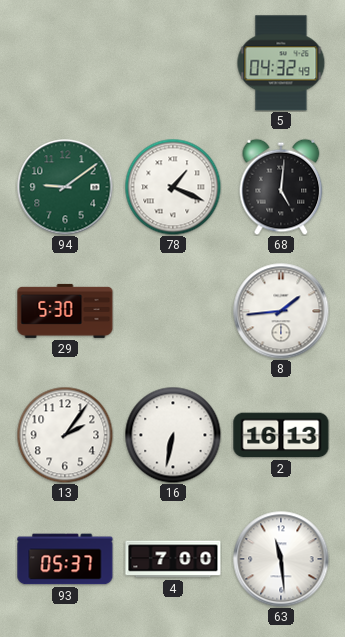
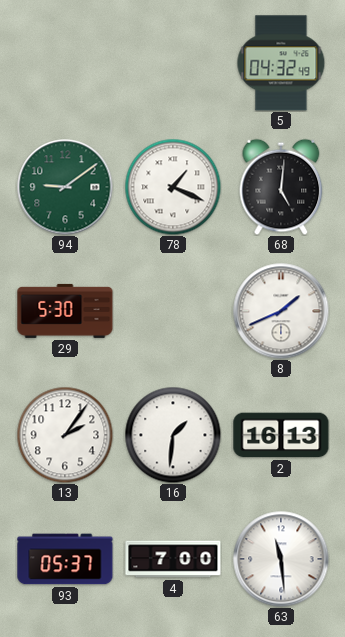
8: 1:44 -> 1:41
16: 6:32 -> 1:31
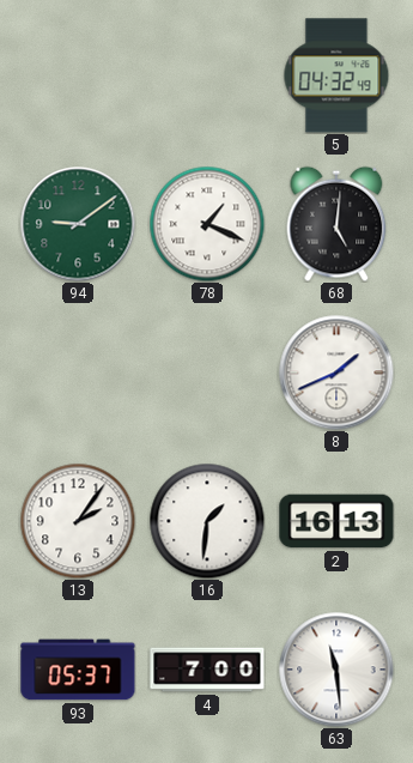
29: 5:30 -> none
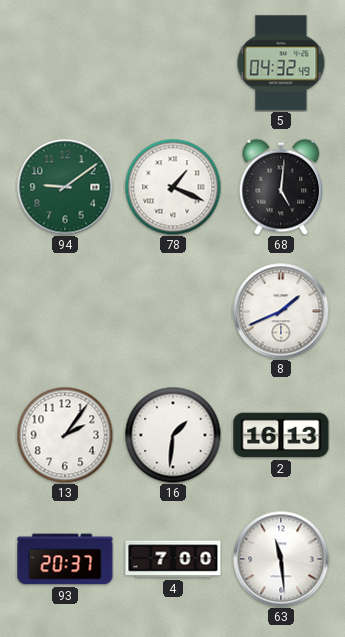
93: 05:37 -> 20:37
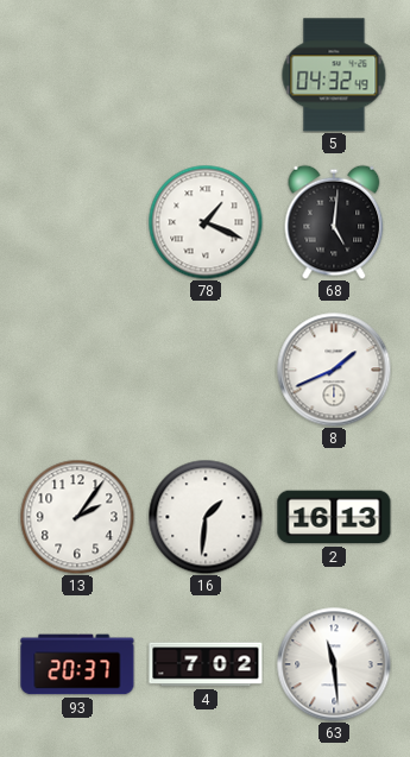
94: 9:09 -> none
4: 7:00 -> 7:02
